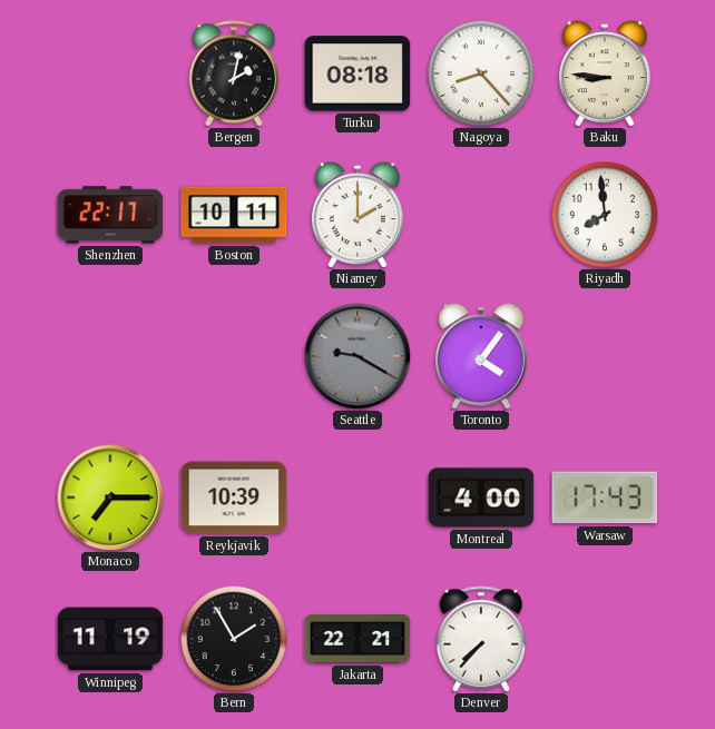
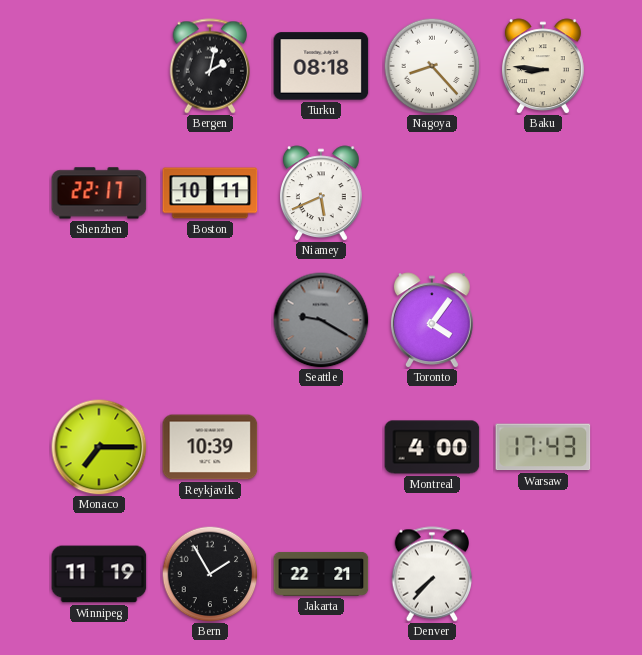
Niamey: 2:00 -> 5:41
Riyadh: 7:59 -> none
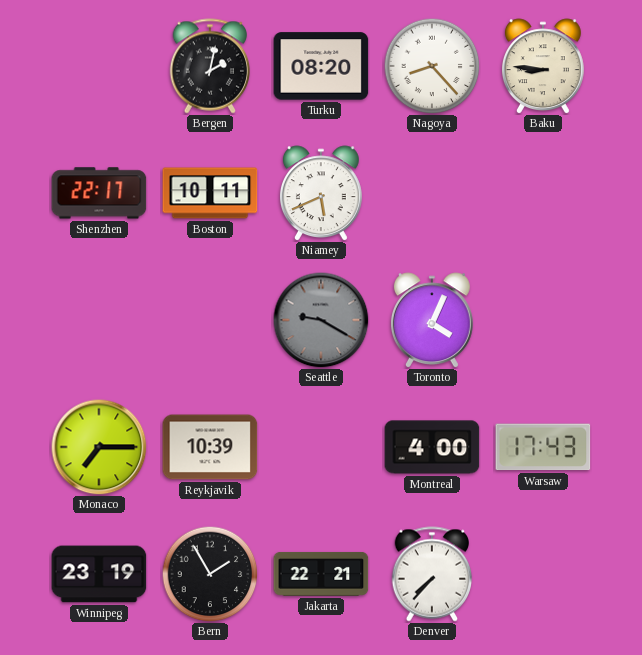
Turku: 08:18 -> 08:20
Toronto: 4:06 -> 4:04
Winnipeg: 11:19 -> 23:19
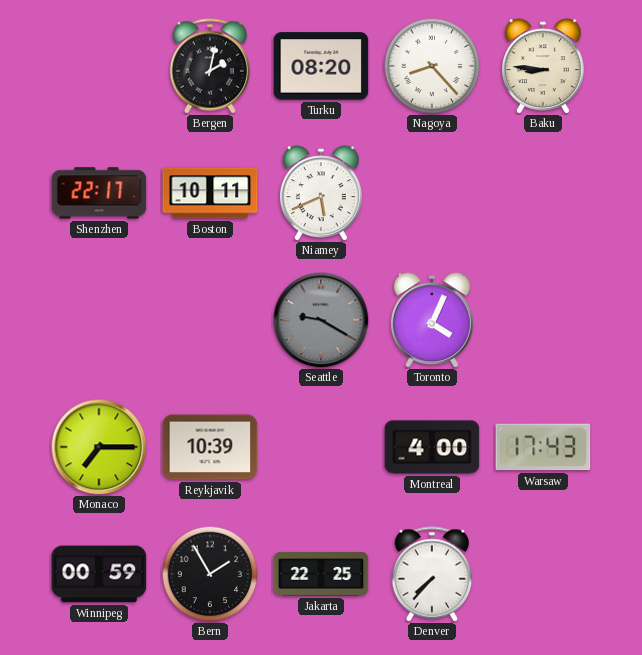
Winnipeg: 23:19 -> 00:59
Jakarta: 22:21 -> 22:25
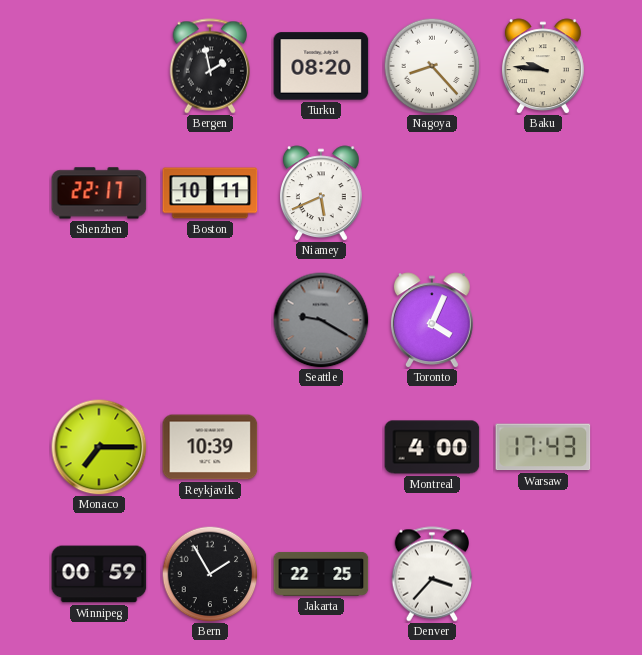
Bergen: 2:02 -> 1:58
Baku: 8:46 -> 9:46
Denver: 7:37 -> 3:37
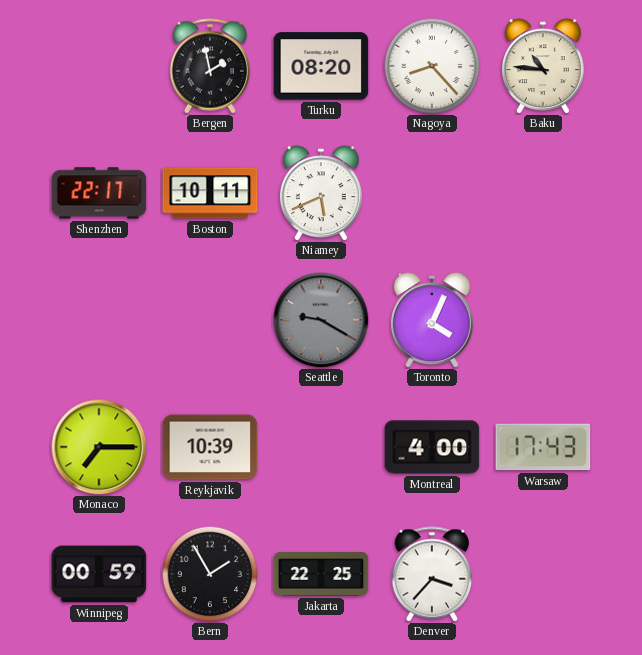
Baku: 9:46 -> 10:46
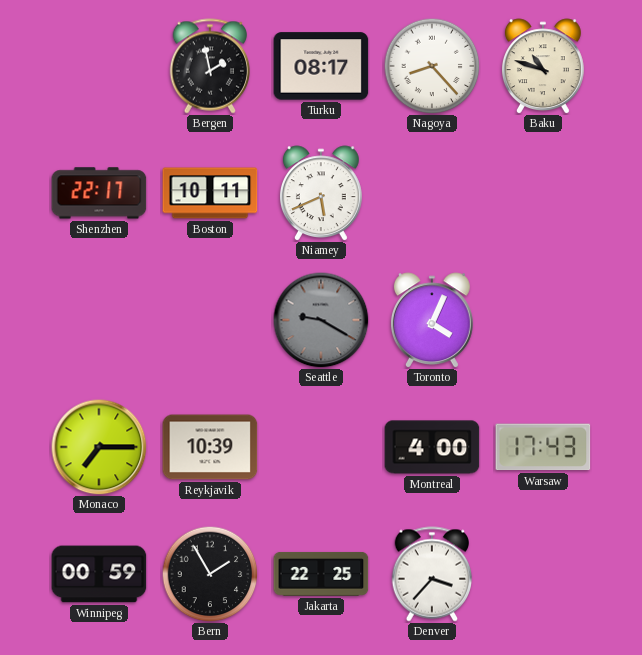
Turku: 08:20 -> 08:17
Baku: 10:46 -> 10:48
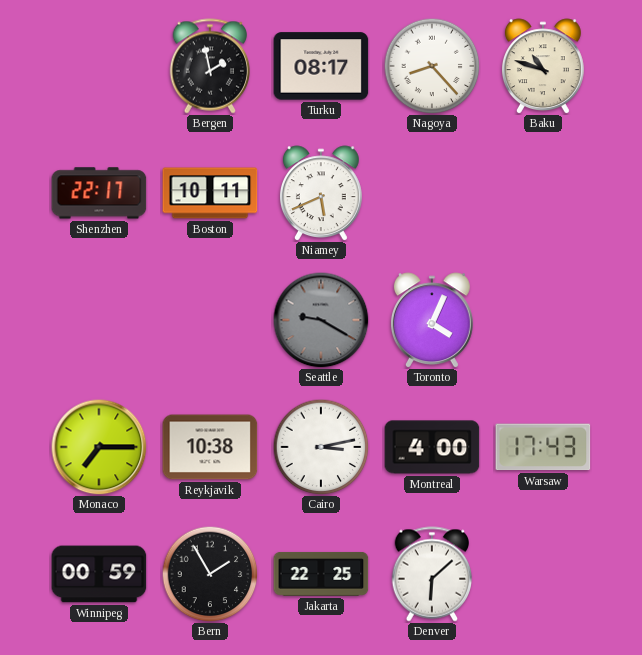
Reykjavik: 10:39 -> 10:38
Cairo: none -> 3:13
Denver: 3:37 -> 6:08
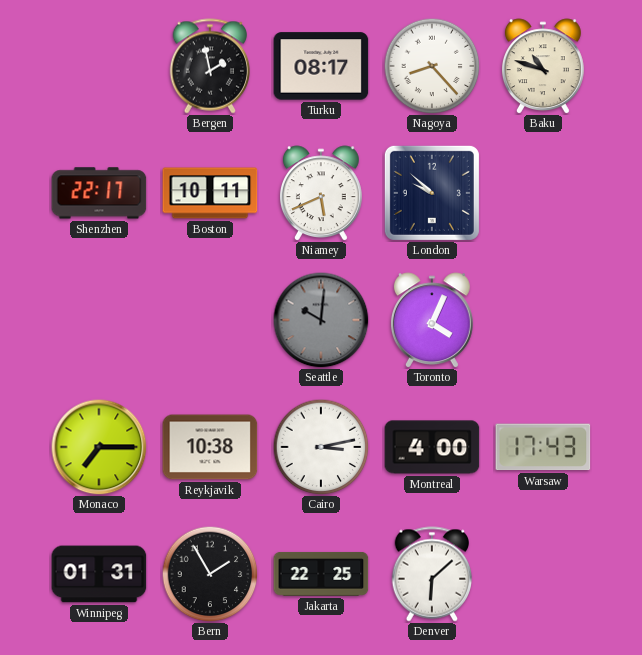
London: none -> 9:52
Seattle: 9:20 -> 10:01
Winnipeg: 00:59 -> 01:31
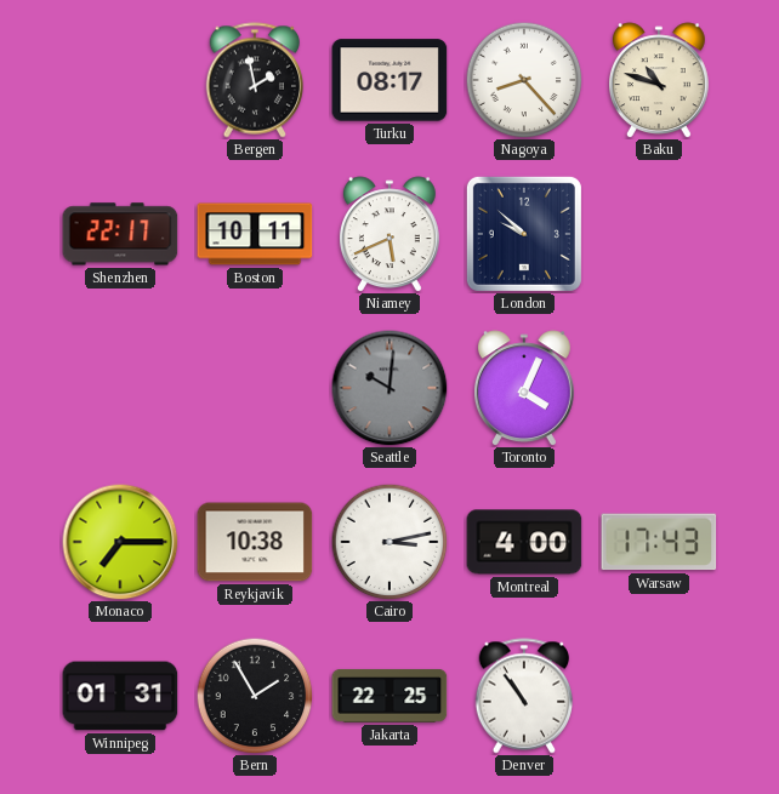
Denver: 6:08 -> 10:54
